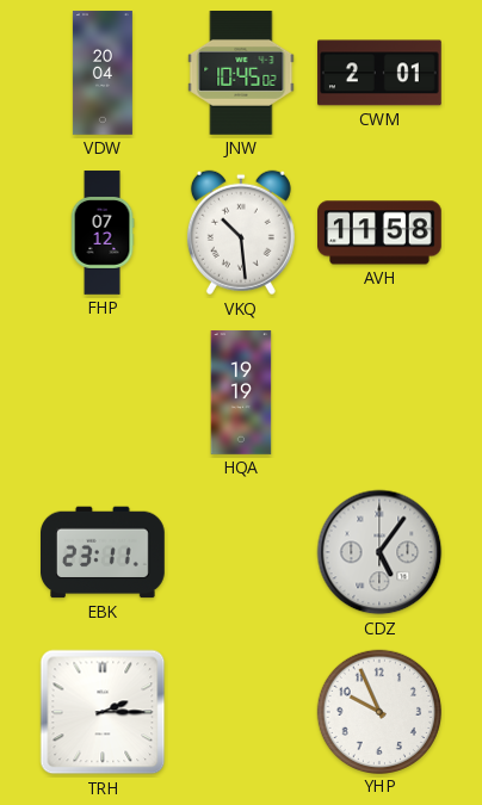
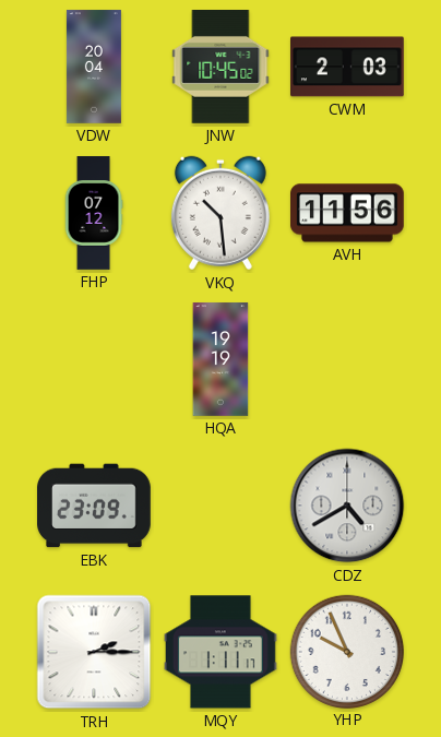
CWM: 2:01 -> 2:03
AVH: 11:58 -> 11:56
EBK: 23:11 -> 23:09
CDZ: 5:06 -> 4:40
MQY: none -> 1:11
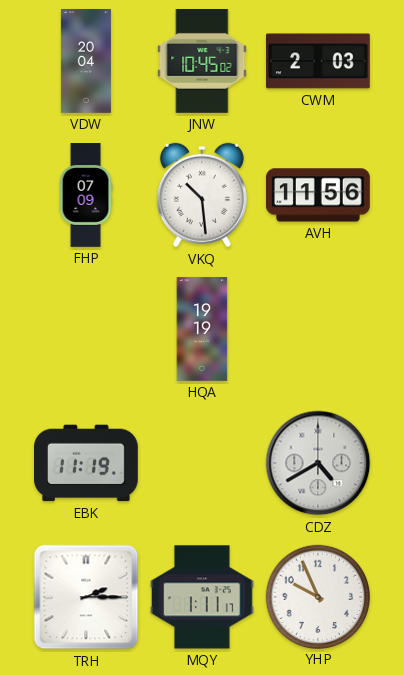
FHP: 07:12 -> 07:09
EBK: 23:09 -> 11:19
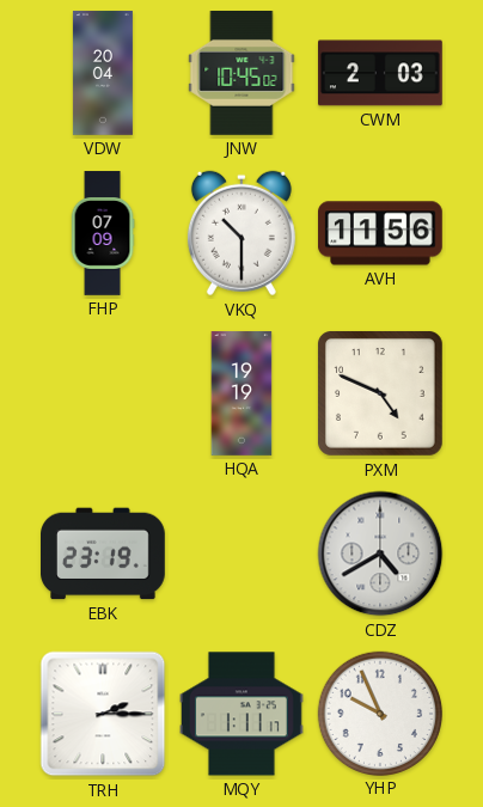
VKQ: 10:29 -> 10:30
PXM: none -> 4:49
EBK: 11:19 -> 23:19
